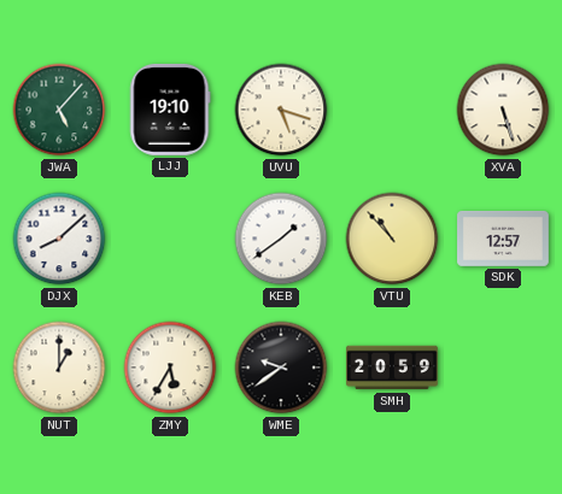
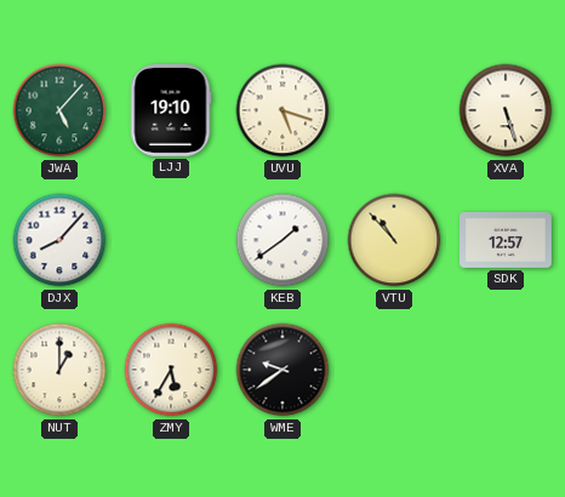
DJX: 8:08 -> 8:07
SMH: 20:59 -> none
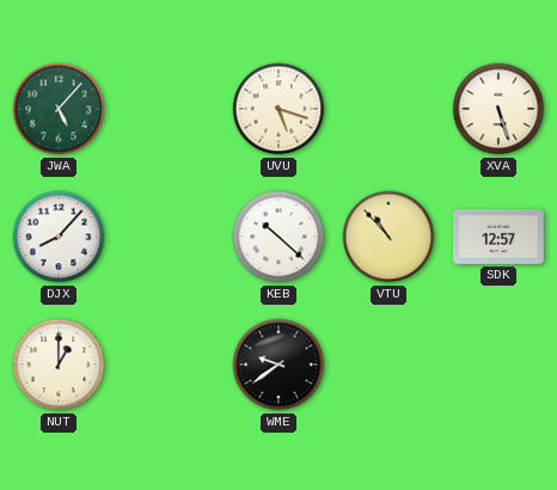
LJJ: 19:10 -> none
KEB: 1:39 -> 10:22
ZMY: 5:35 -> none
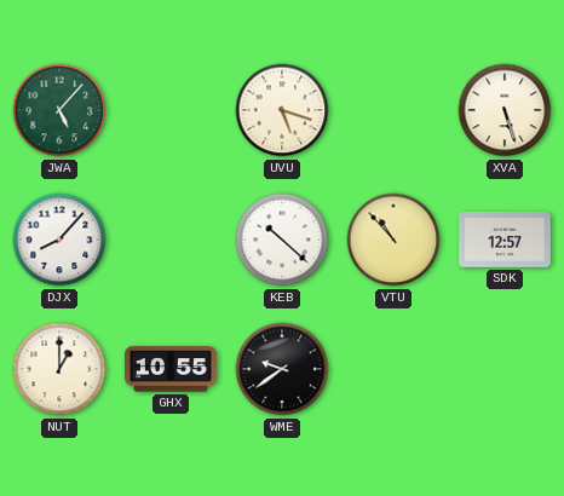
GHX: none -> 10:55
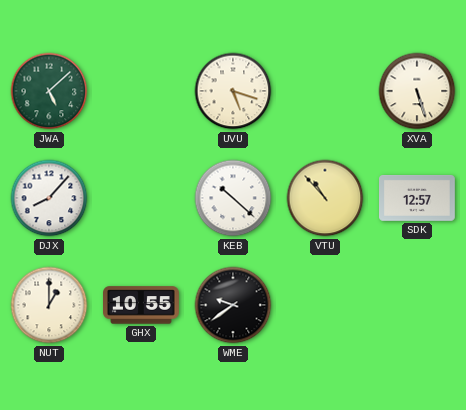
JWA: 5:07 -> 5:08
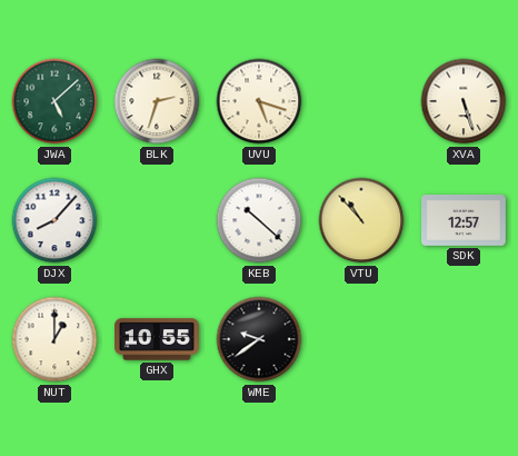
BLK: none -> 2:33
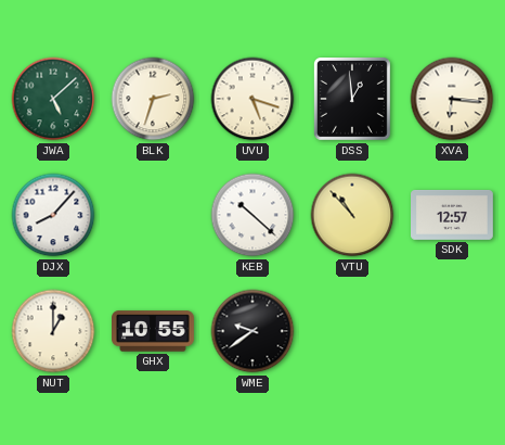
DSS: none -> 12:59
XVA: 5:27 -> 6:16
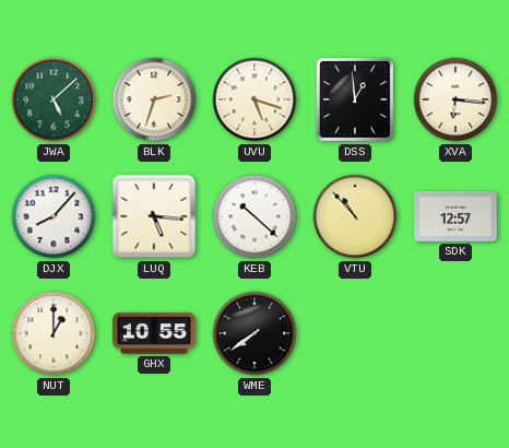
LUQ: none -> 5:16
WME: 9:39 -> 7:39
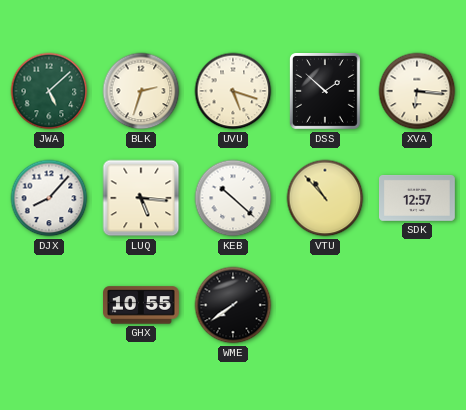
DSS: 12:59 -> 1:52
NUT: 1:00 -> none
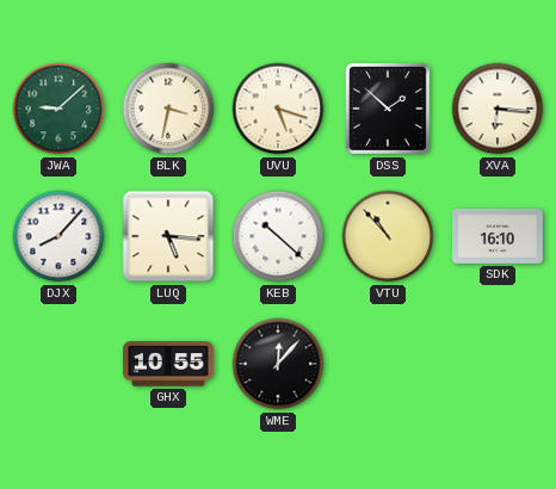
JWA: 5:08 -> 9:08
BLK: 2:33 -> 3:32
SDK: 12:57 -> 16:10
WME: 7:39 -> 12:07
